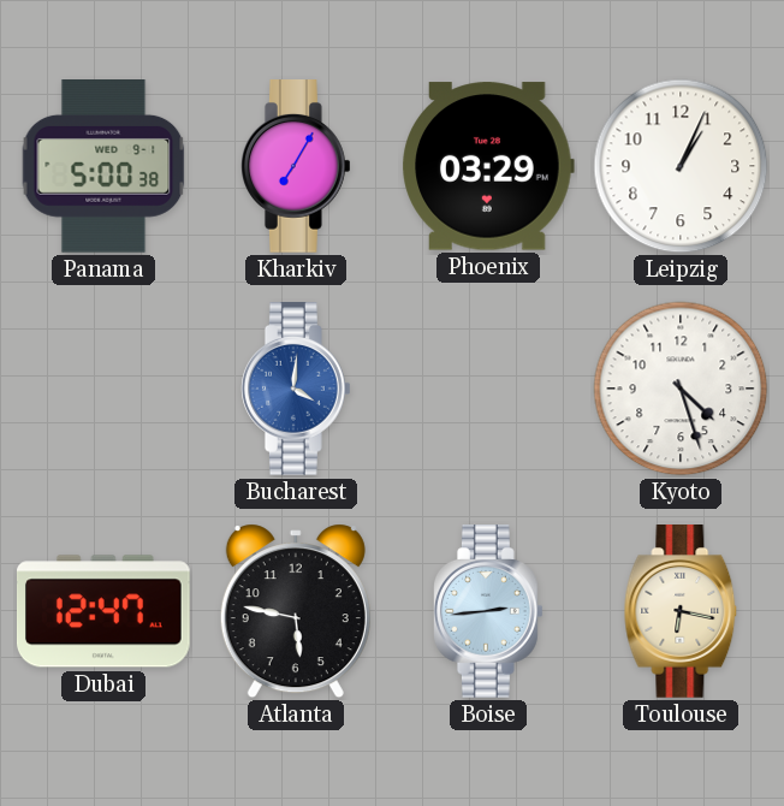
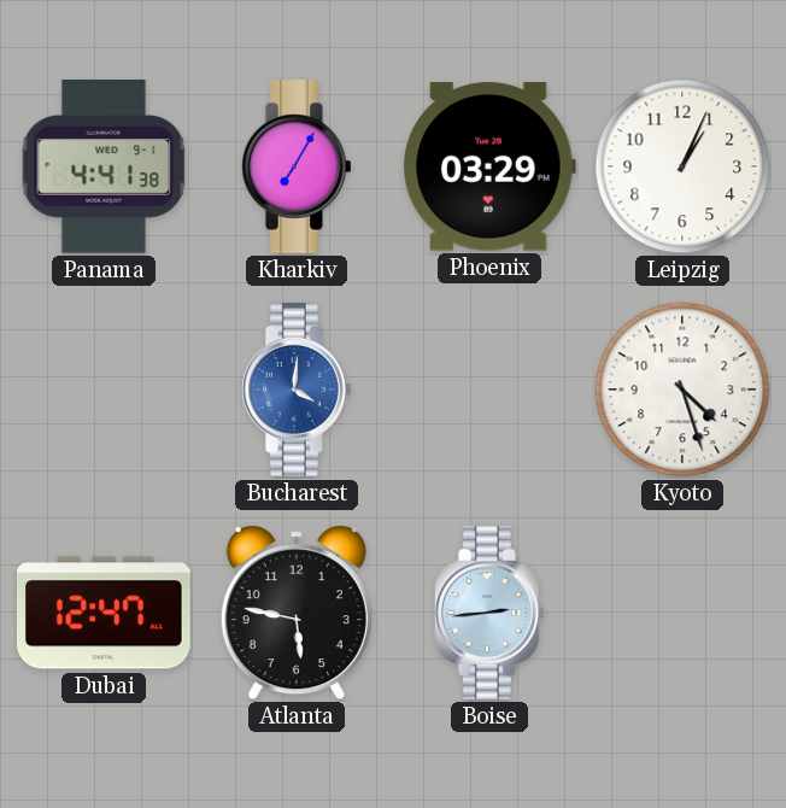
Panama: 5:00 -> 4:41
Toulouse: 6:17 -> none
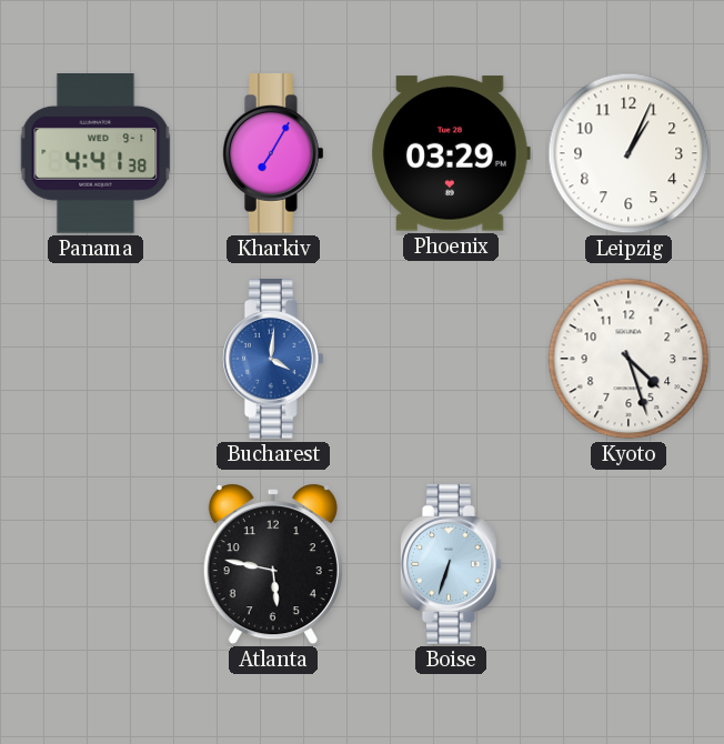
Dubai: 12:47 -> none
Boise: 2:44 -> 6:33
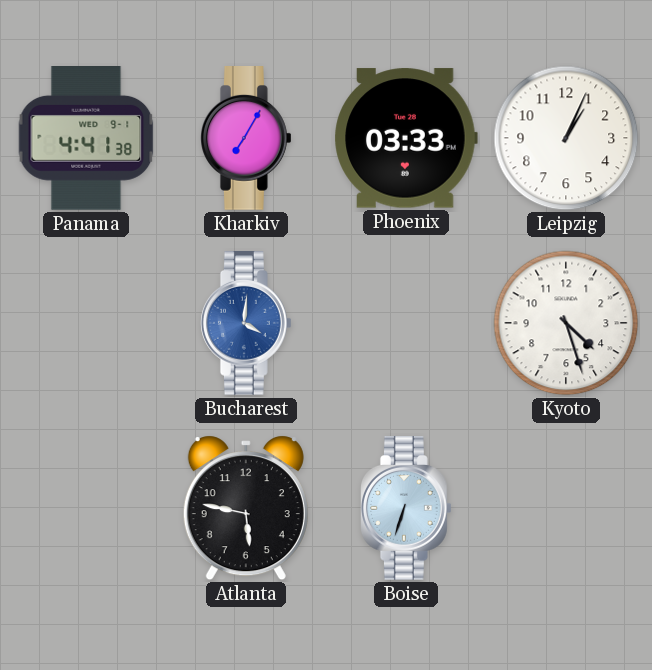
Phoenix: 03:29 -> 03:33
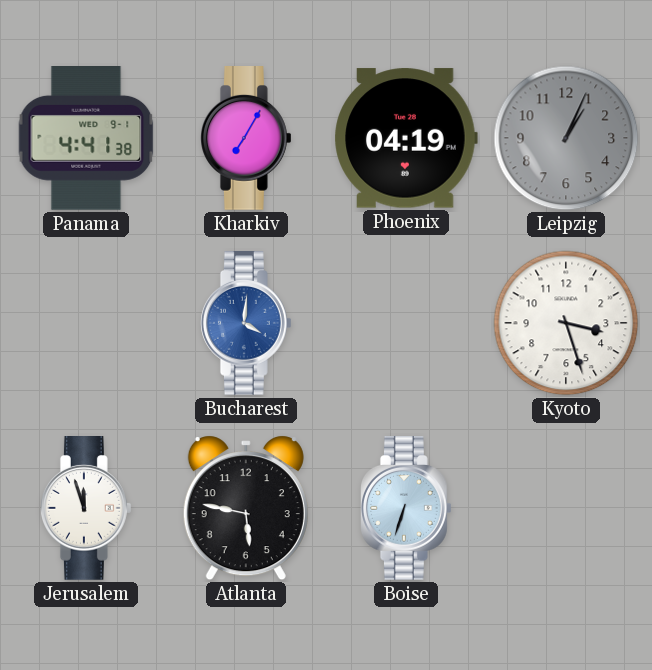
Phoenix: 03:33 -> 04:19
Leipzig dial: white -> grey
Kyoto: 4:27 -> 3:27
Jerusalem: none -> 11:57
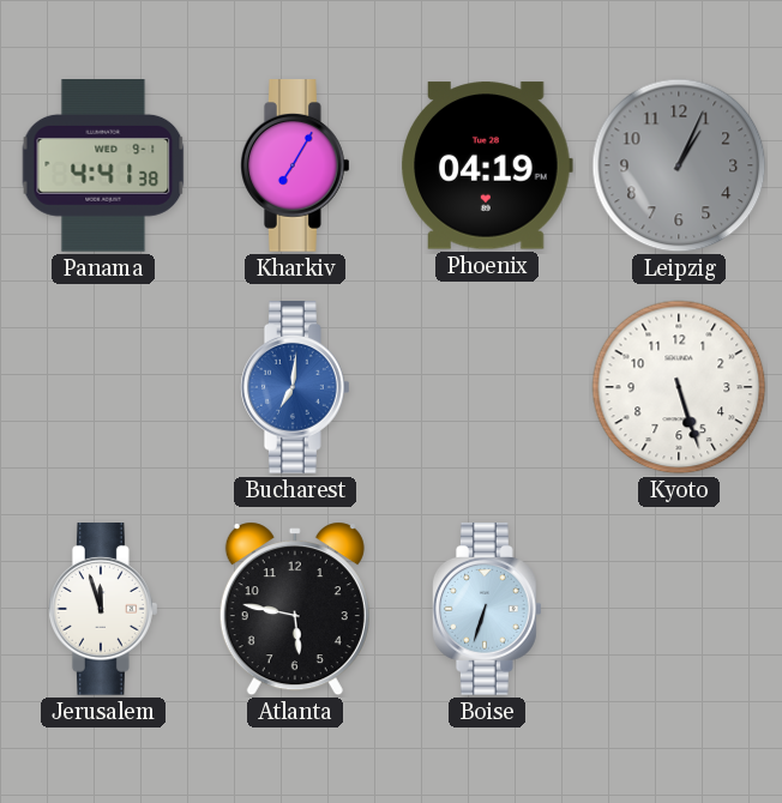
Bucharest: 4:01 -> 7:01
Kyoto: 3:27 -> 5:27
